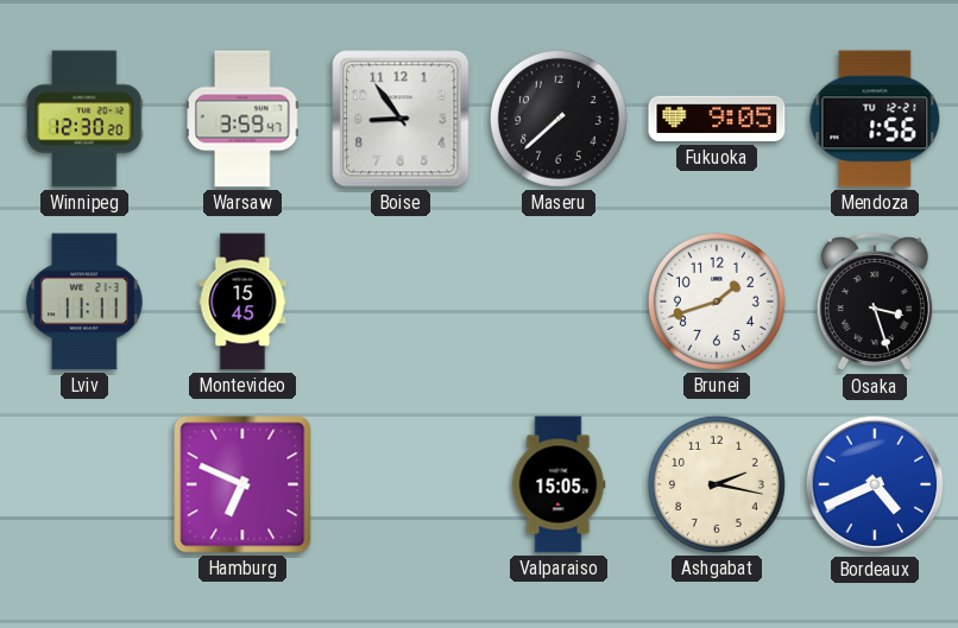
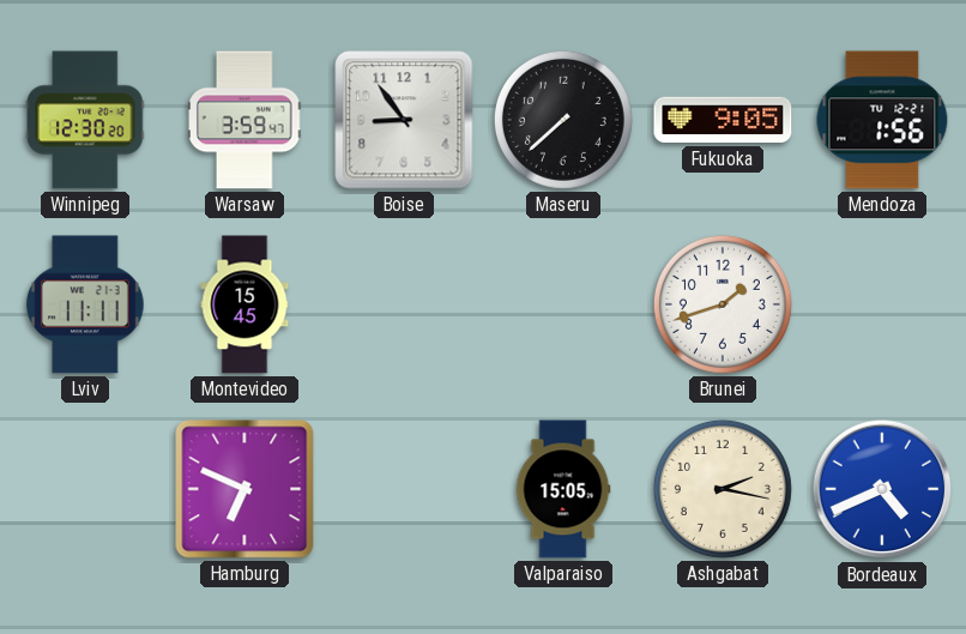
Osaka: 3:27 -> none
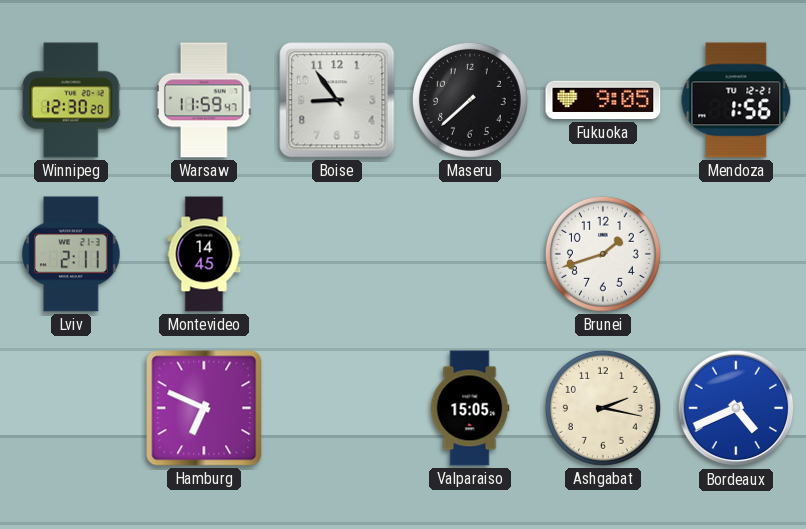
Warsaw: 3:59 -> 11:59
Lviv: 11:11 -> 2:11
Montevideo: 15:45 -> 14:45
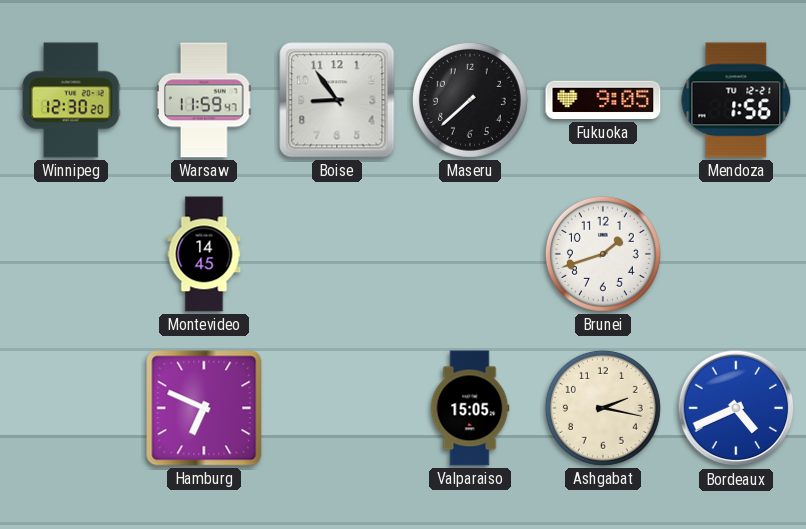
Lviv: 2:11 -> none
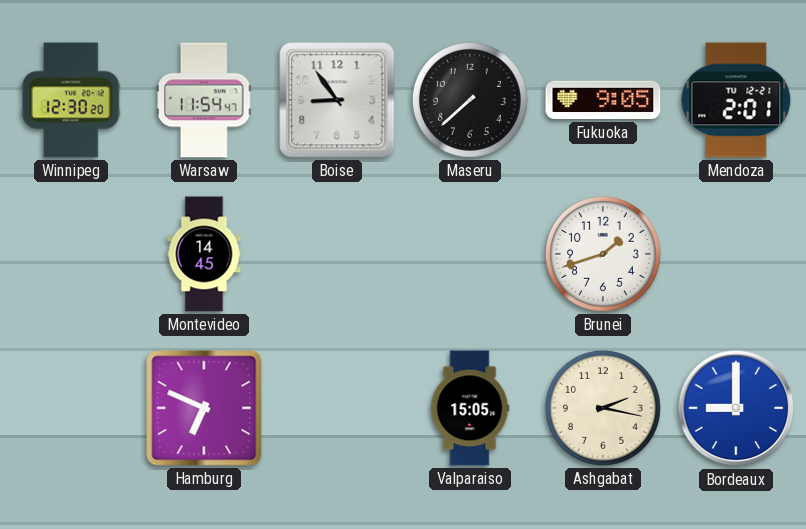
Warsaw: 11:59 -> 11:54
Mendoza: 1:56 -> 2:01
Bordeaux: 4:41 -> 9:00
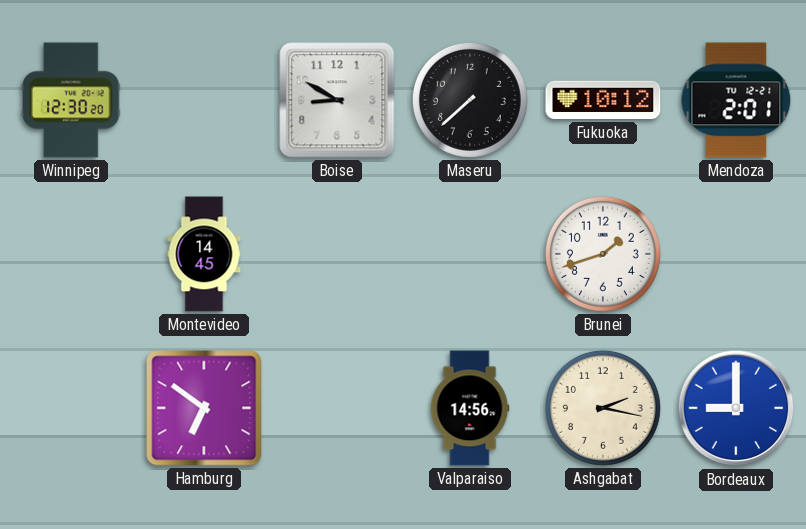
Warsaw: 11:54 -> none
Boise: 8:54 -> 8:50
Fukuoka: 9:05 -> 10:12
Hamburg: 6:49 -> 6:51
Valparaiso: 15:05 -> 14:56
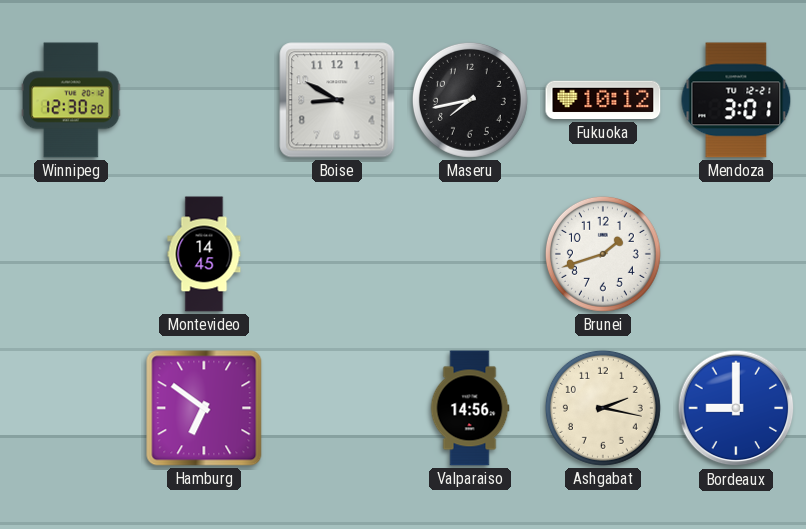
Maseru: 7:38 -> 7:43
Mendoza: 2:01 -> 3:01
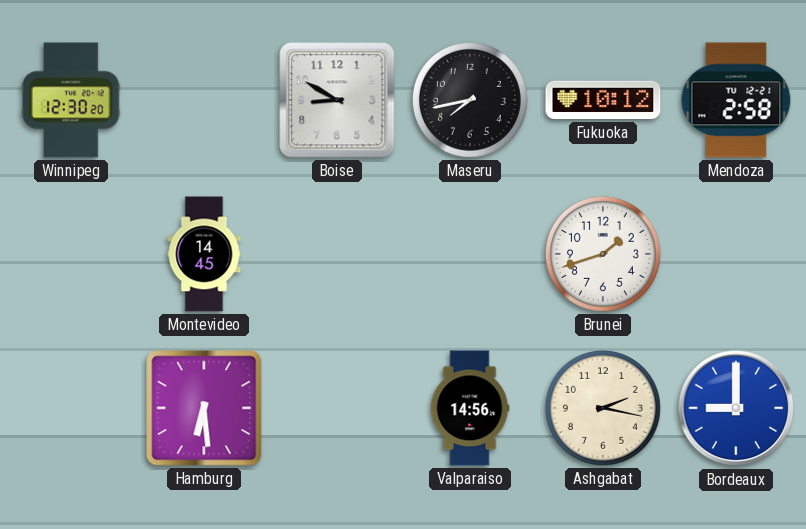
Mendoza: 3:01 -> 2:58
Hamburg: 6:51 -> 6:29
